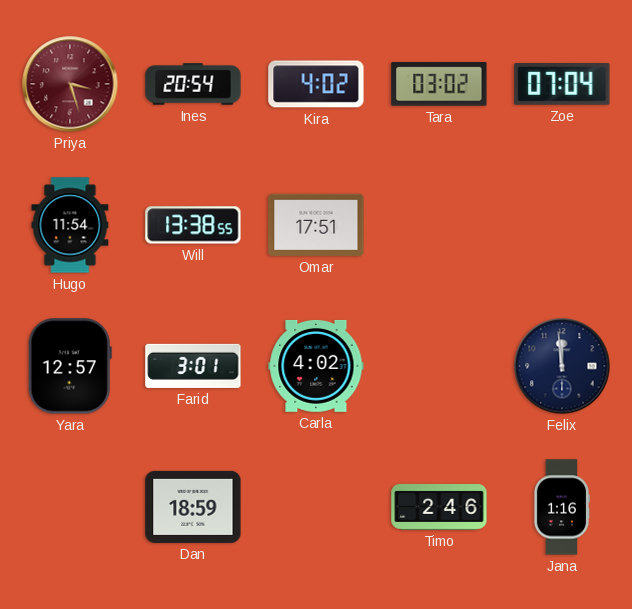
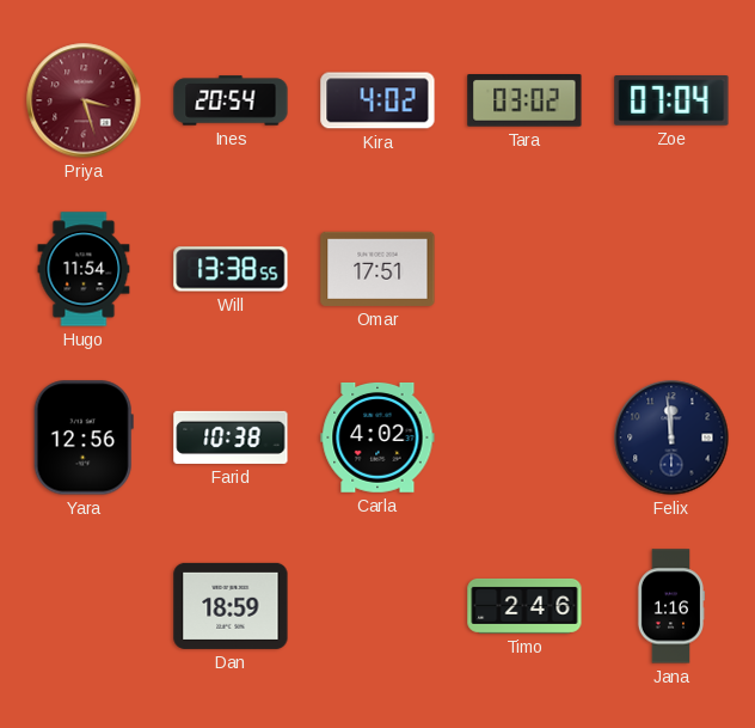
Yara: 12:57 -> 12:56
Farid: 3:01 -> 10:38
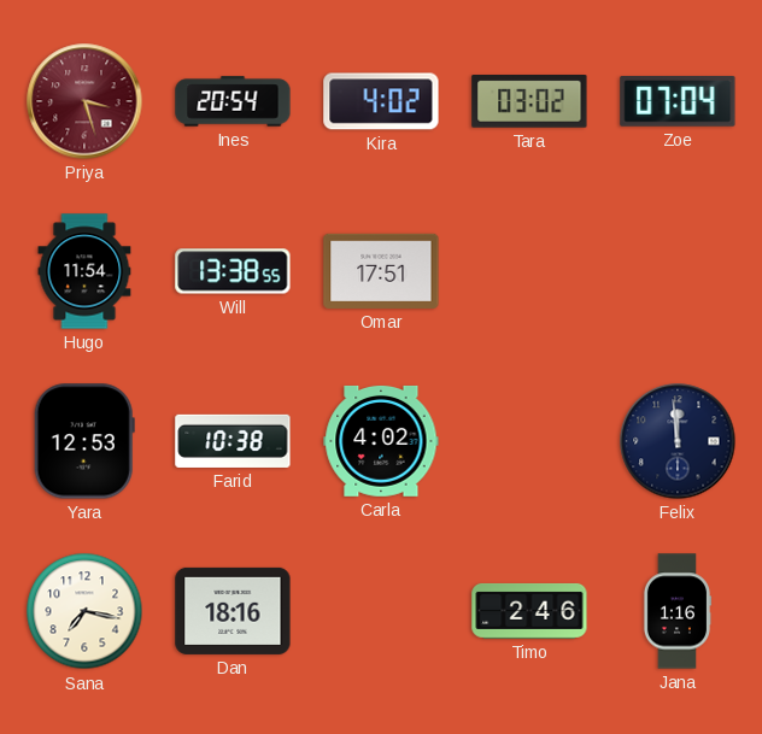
Yara: 12:56 -> 12:53
Sana: none -> 7:17
Dan: 18:59 -> 18:16
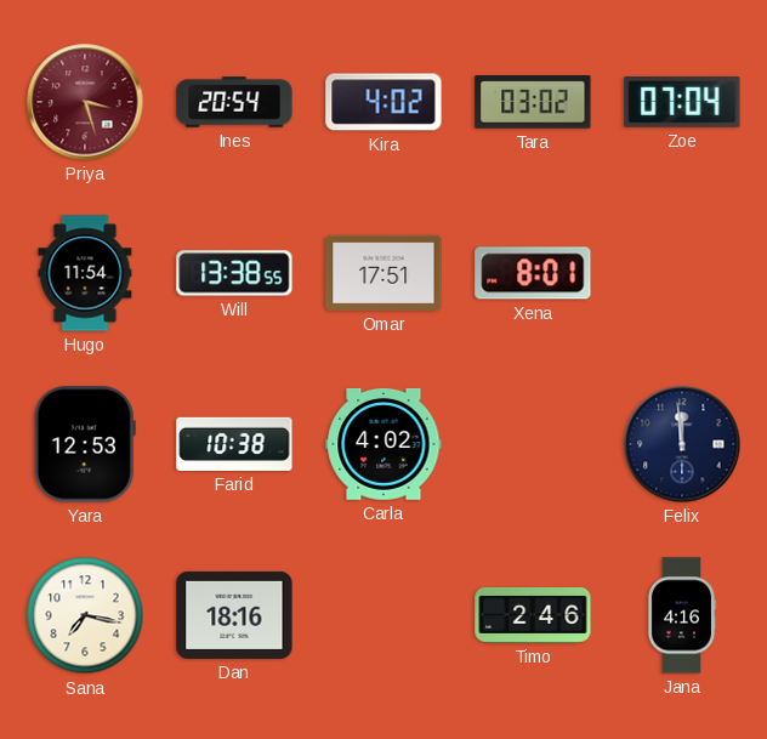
Xena: none -> 8:01
Jana: 1:16 -> 4:16
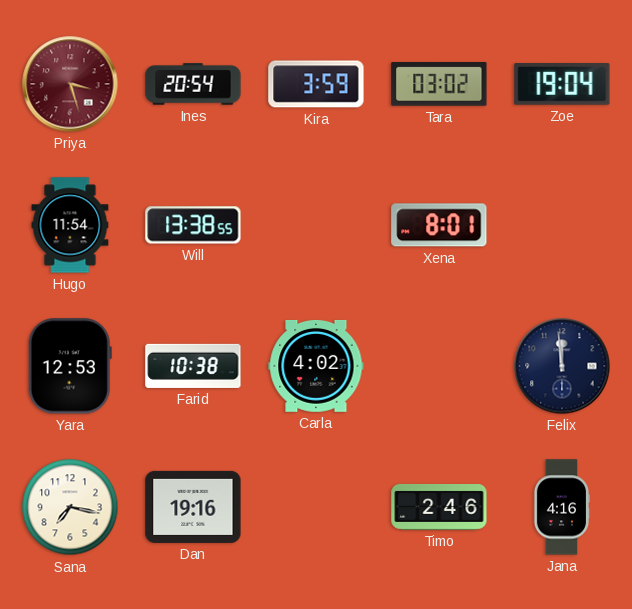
Kira: 4:02 -> 3:59
Zoe: 07:04 -> 19:04
Omar: 17:51 -> none
Dan: 18:16 -> 19:16
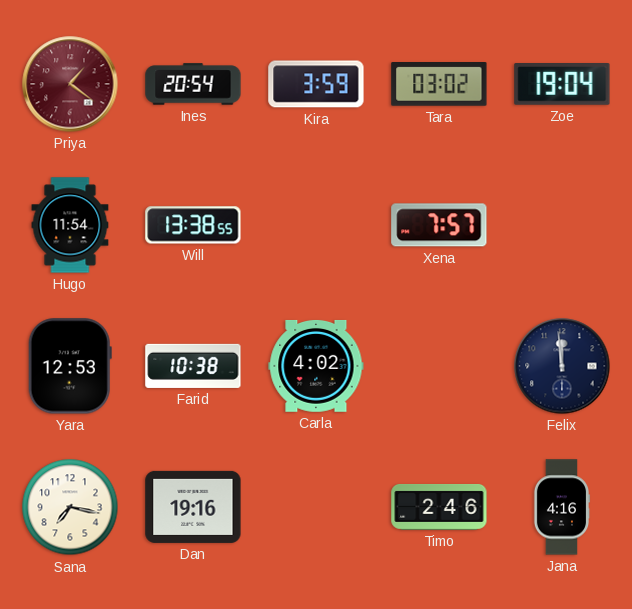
Priya: 3:27 -> 1:21
Xena: 8:01 -> 7:57
